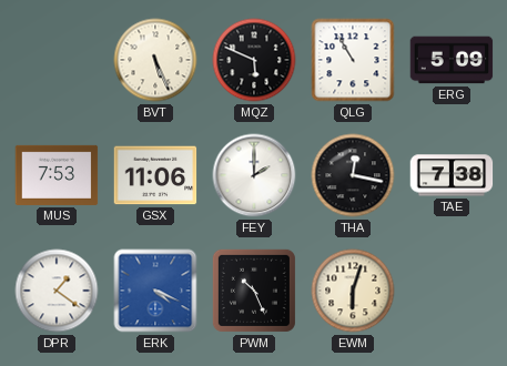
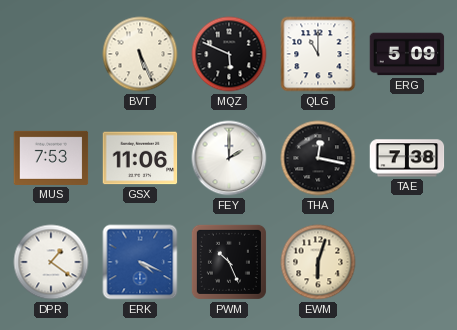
QLG: 10:55 -> 11:00
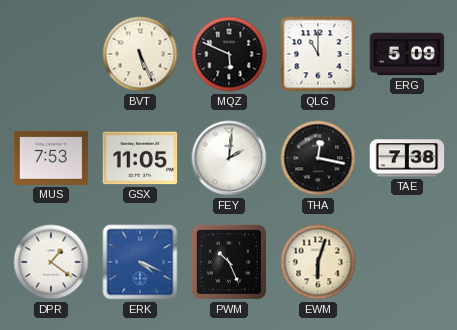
GSX: 11:06 -> 11:05
FEY: 2:00 -> 2:01
